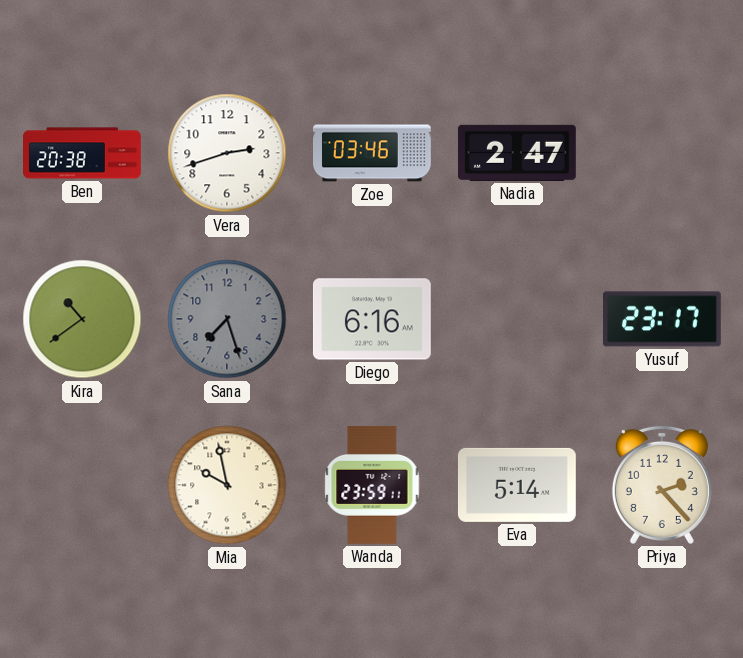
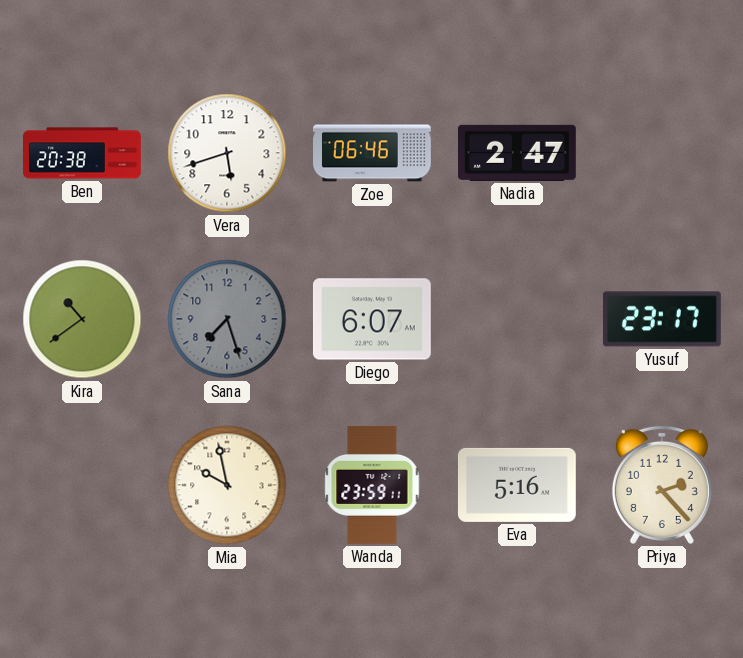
Vera: 2:42 -> 5:42
Zoe: 03:46 -> 06:46
Diego: 6:16 -> 6:07
Eva: 5:14 -> 5:16
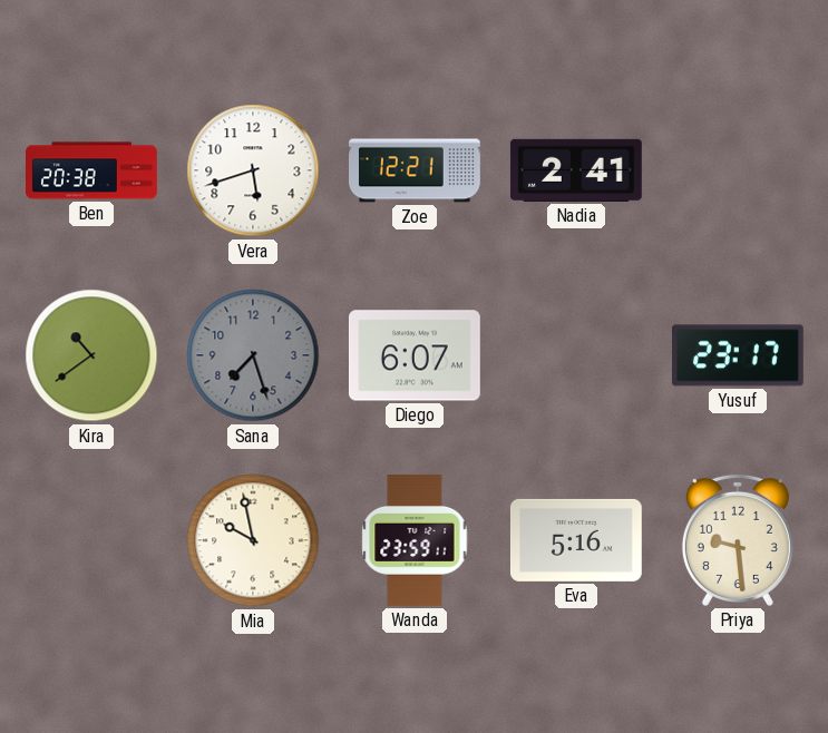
Zoe: 06:46 -> 12:21
Nadia: 2:47 -> 2:41
Priya: 2:23 -> 9:29
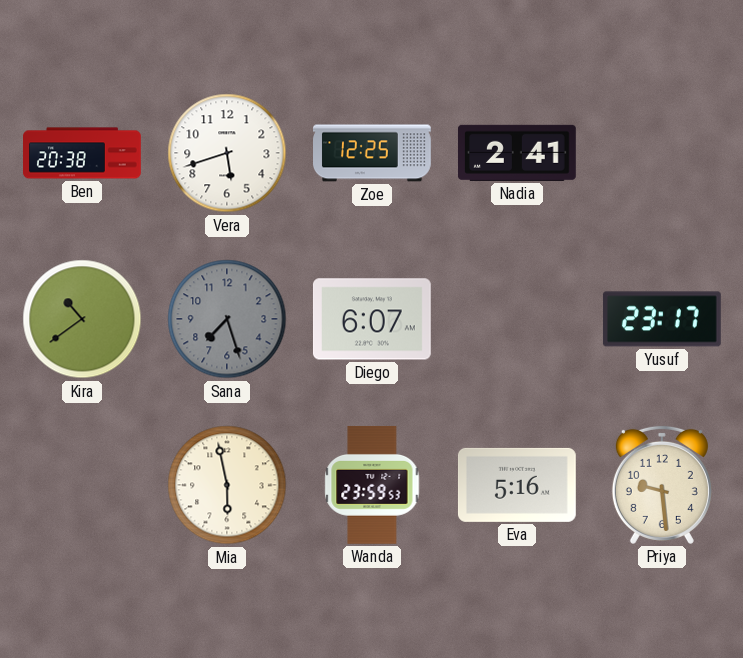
Zoe: 12:21 -> 12:25
Mia: 9:58 -> 5:58
Wanda: 23:59:11 -> 23:59:53
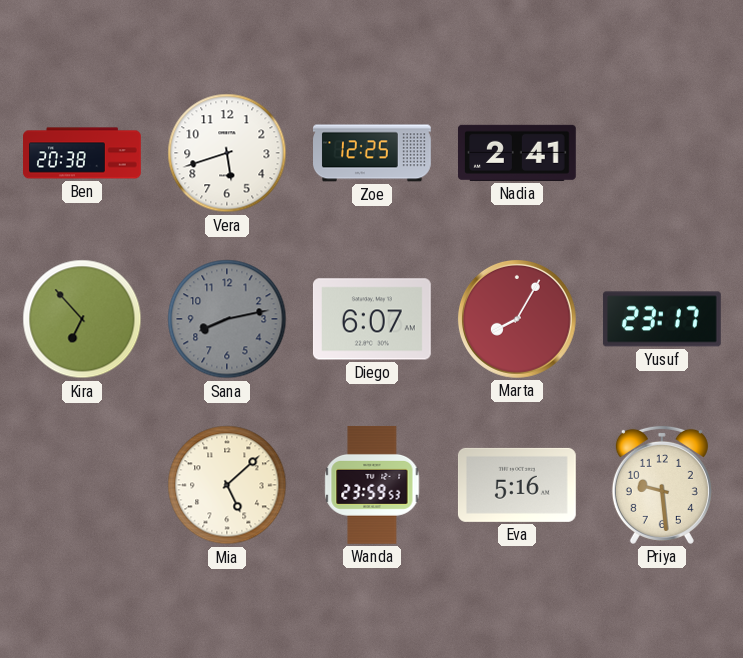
Kira: 10:39 -> 6:53
Sana: 7:27 -> 8:13
Marta: none -> 8:05
Mia: 5:58 -> 5:08
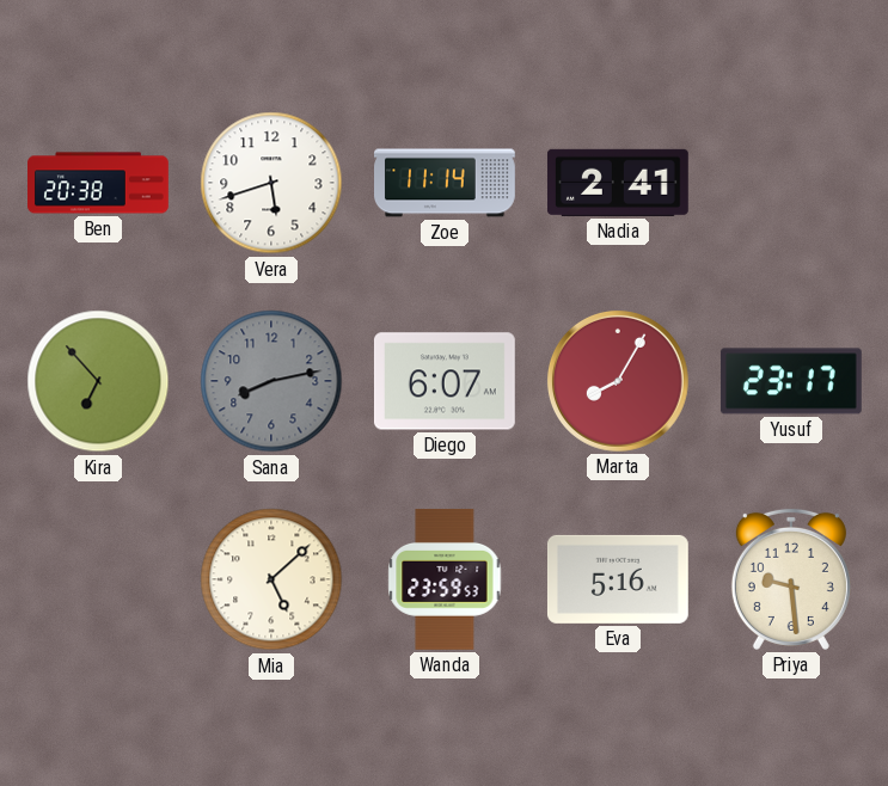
Zoe: 12:25 -> 11:14
